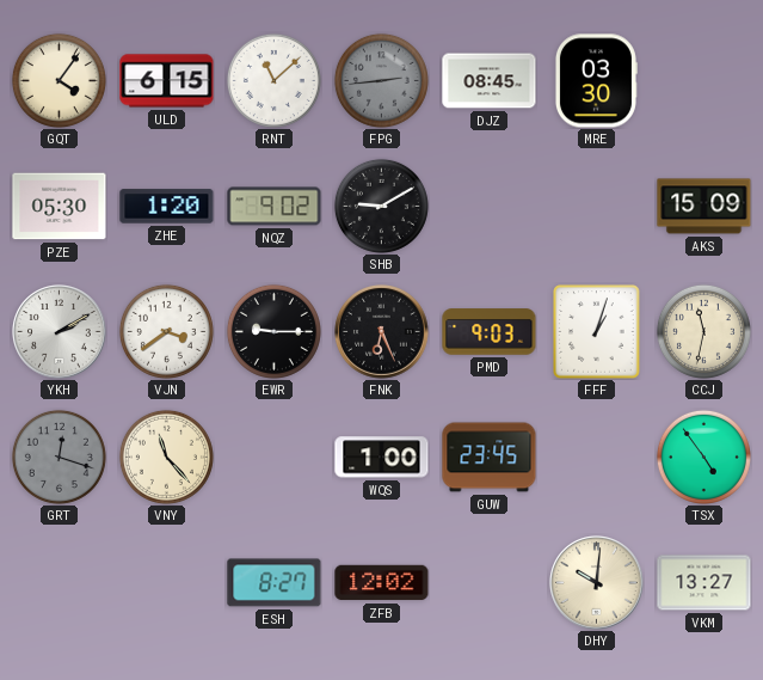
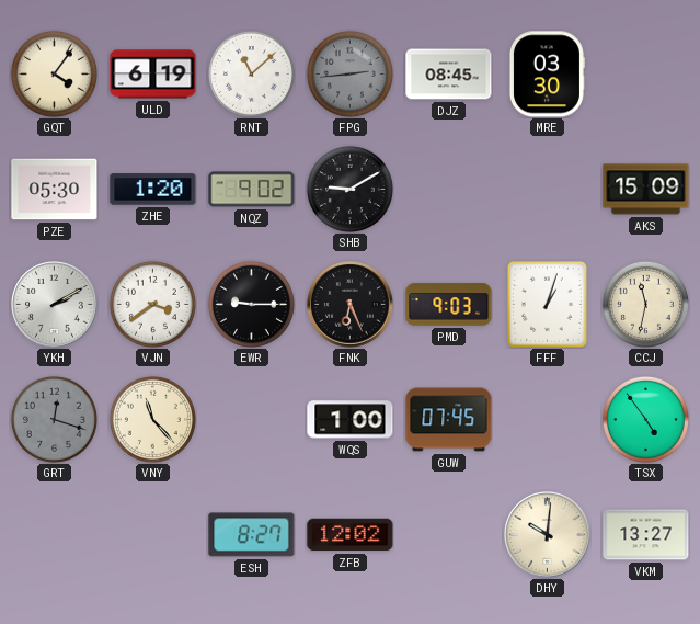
ULD: 6:15 -> 6:19
GUW: 23:45 -> 07:45
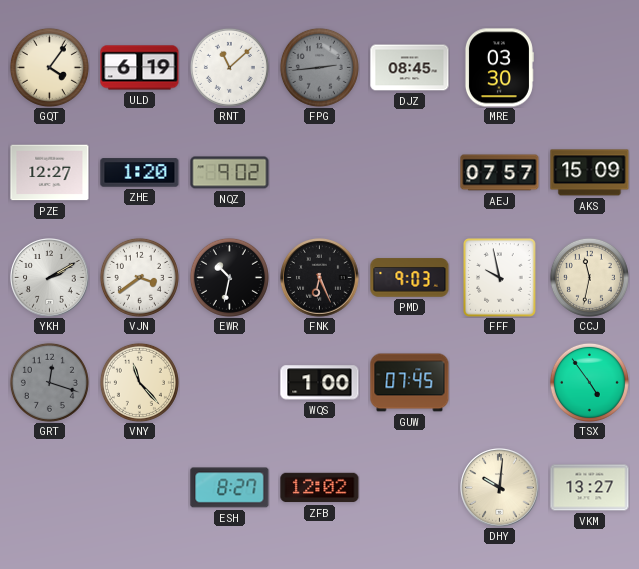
PZE: 05:30 -> 12:27
SHB: 9:10 -> none
AEJ: none -> 07:57
EWR: 9:15 -> 10:32
FFF: 1:03 -> 9:58
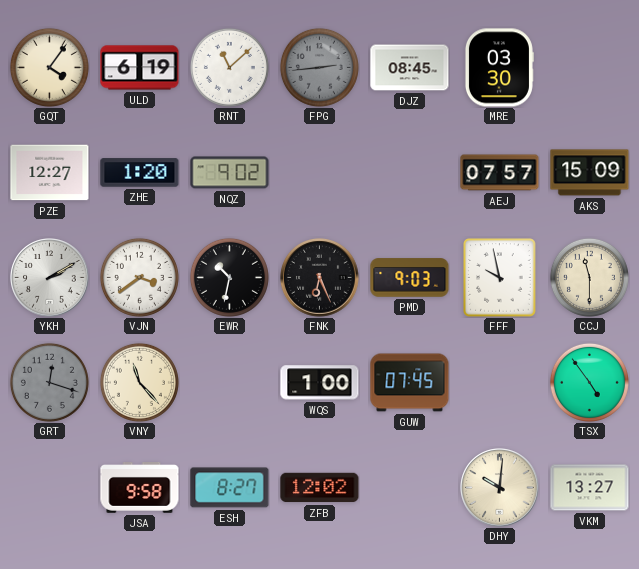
CCJ: 11:32 -> 11:30
JSA: none -> 9:58
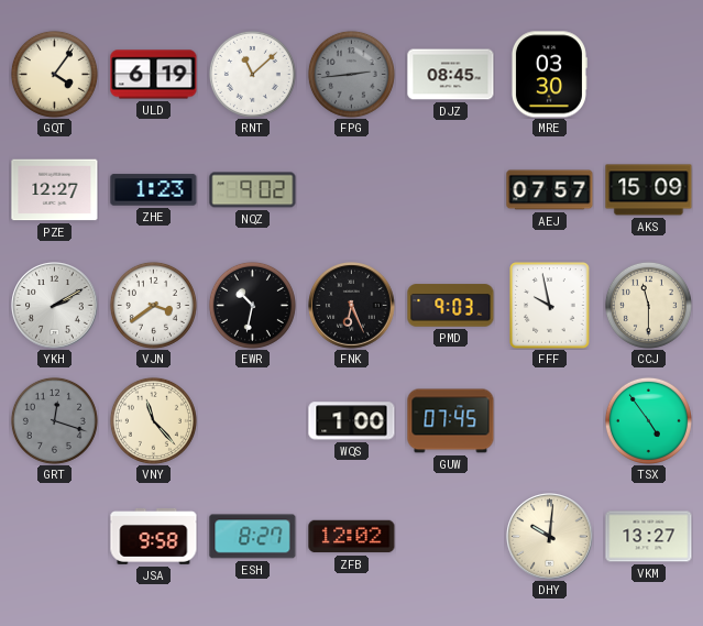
ZHE: 1:20 -> 1:23
